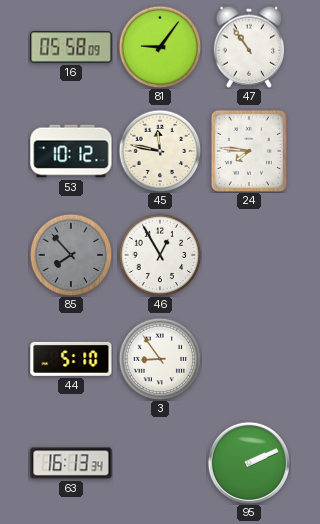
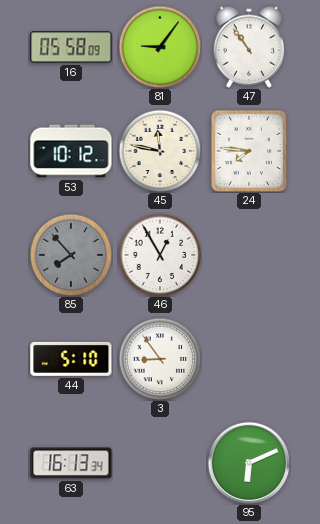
95: 2:11 -> 6:11
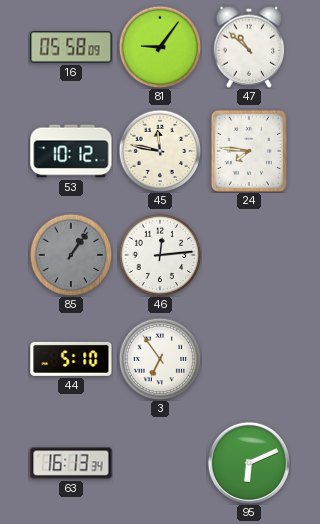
47: 10:54 -> 10:52
85: 7:53 -> 1:06
46: 12:55 -> 12:14
3: 8:54 -> 6:54
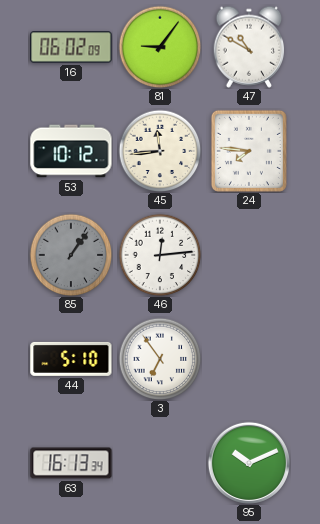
16: 05:58 -> 06:02
47: 10:52 -> 10:50
45: 11:47 -> 11:44
95: 6:11 -> 10:11
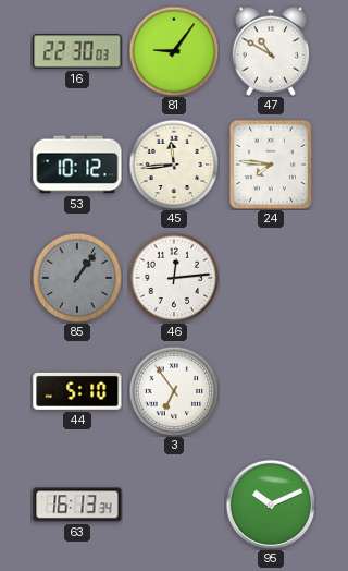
16: 06:02 -> 22:30
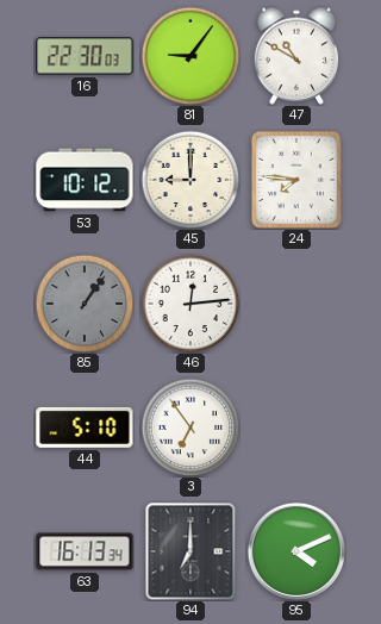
45: 11:44 -> 9:00
94: none -> 7:00
95: 10:11 -> 4:11
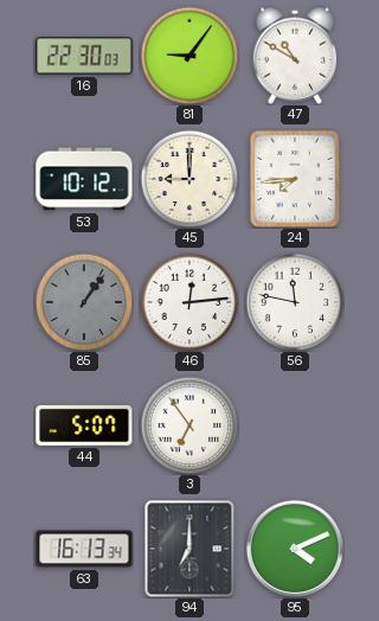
24: 7:46 -> 7:44
56: none -> 11:47
44: 5:10 -> 5:07
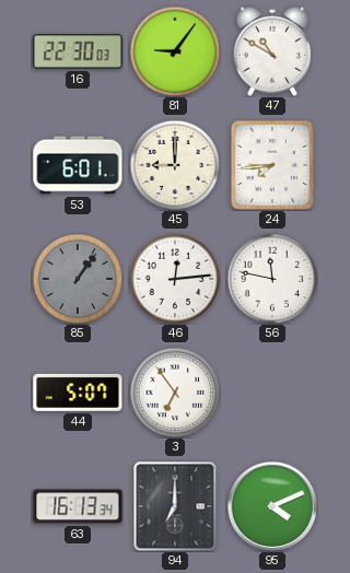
53: 10:12 -> 6:01
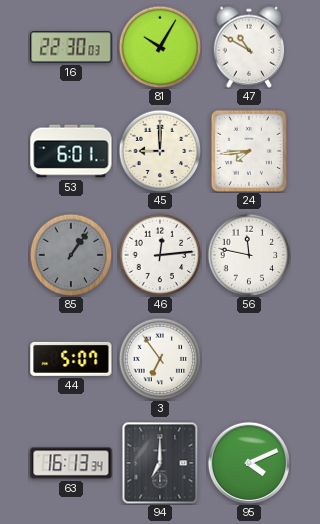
81: 9:06 -> 10:05
